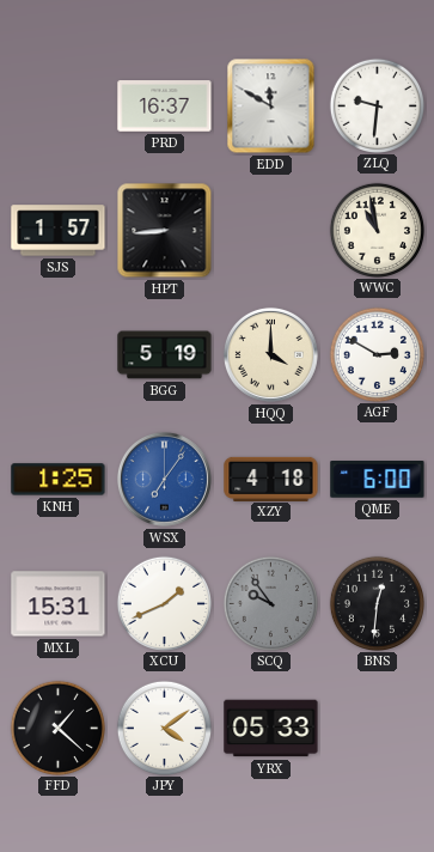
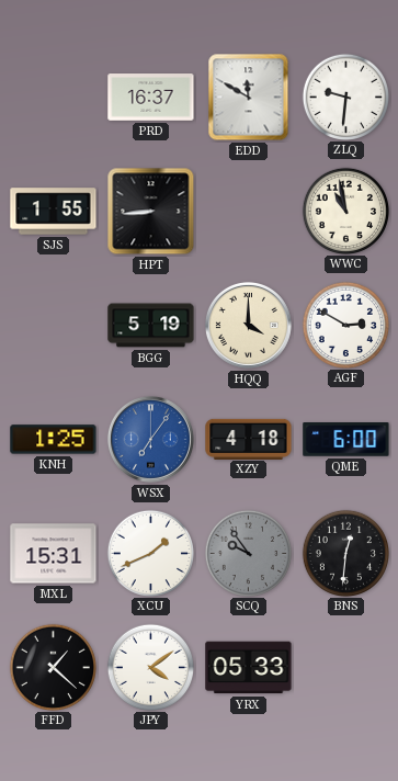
SJS: 1:57 -> 1:55
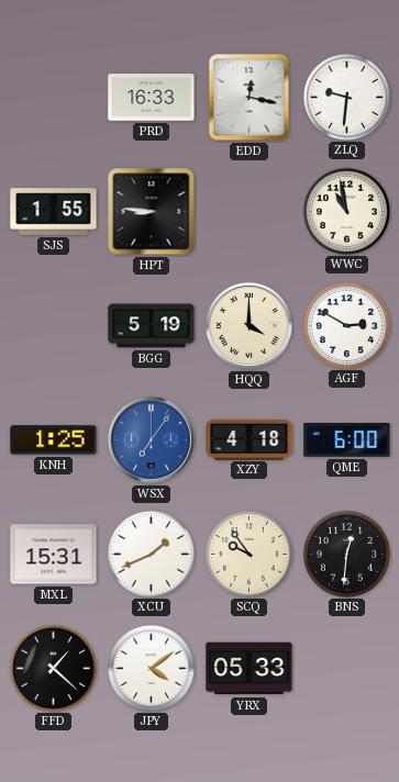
PRD: 16:37 -> 16:33
EDD: 11:50 -> 12:17
HPT: 8:44 -> 8:46
SCQ dial: grey -> cream
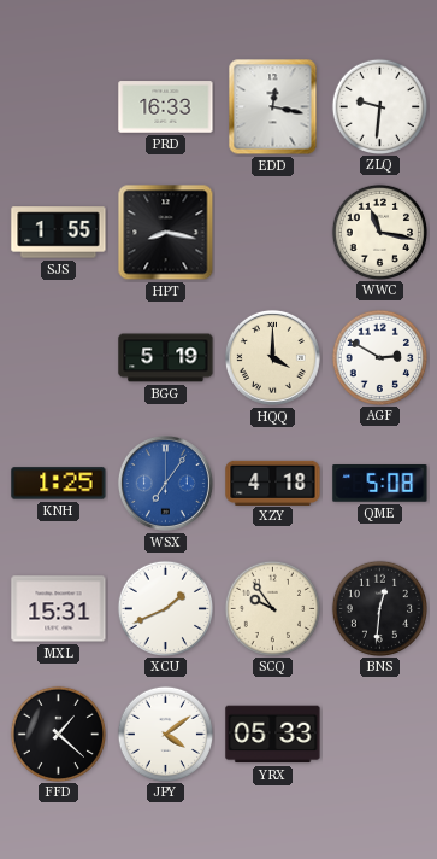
HPT: 8:46 -> 8:17
WWC: 10:58 -> 11:17
QME: 6:00 -> 5:08
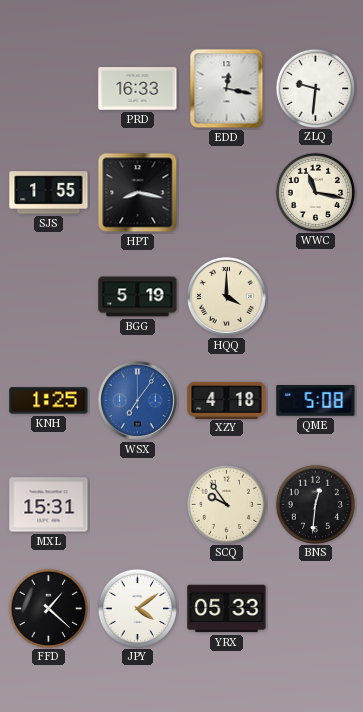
AGF: 2:50 -> none
XCU: 1:41 -> none
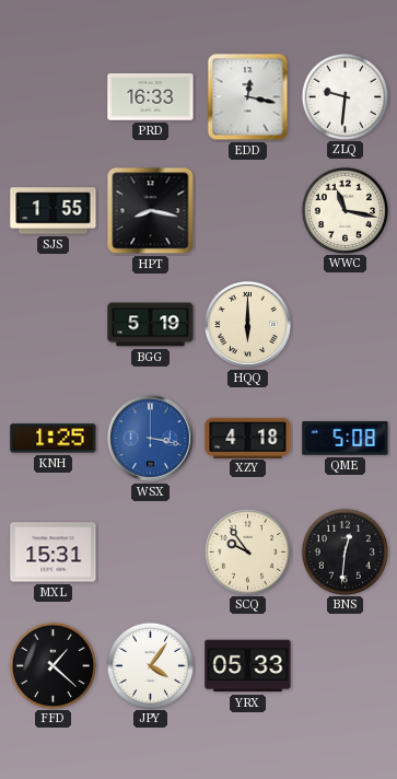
HQQ: 4:00 -> 6:00
WSX: 7:06 -> 3:17
JPY: 4:09 -> 4:06
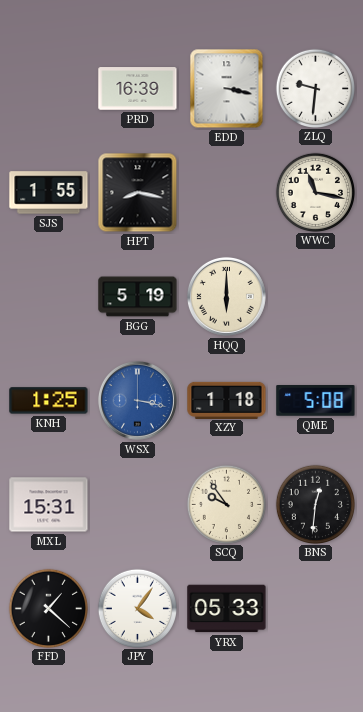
PRD: 16:33 -> 16:39
EDD: 12:17 -> 3:17
XZY: 4:18 -> 1:18
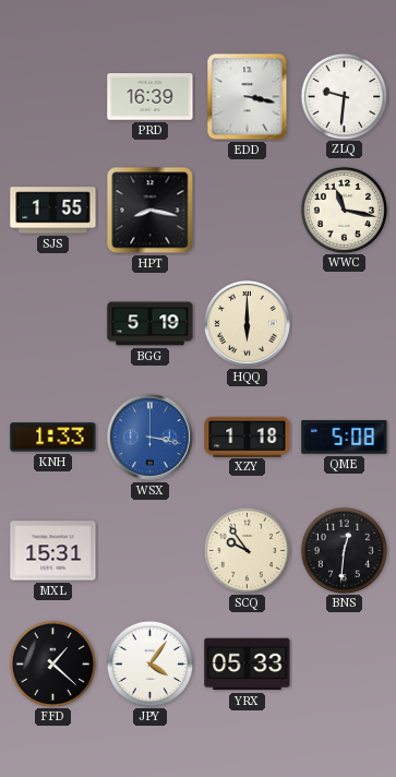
KNH: 1:25 -> 1:33
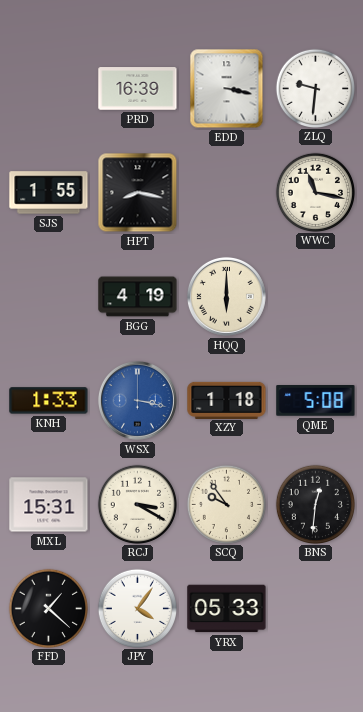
BGG: 5:19 -> 4:19
RCJ: none -> 3:20
